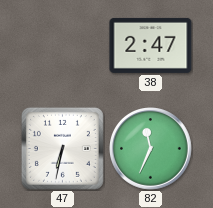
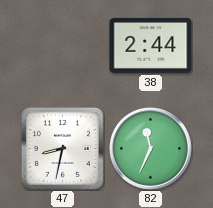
38: 2:47 -> 2:44
47: 6:32 -> 8:32
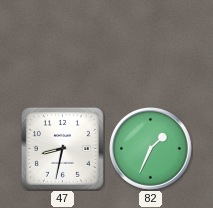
38: 2:44 -> none
82: 11:34 -> 1:34
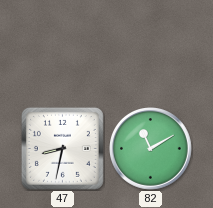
82: 1:34 -> 11:10
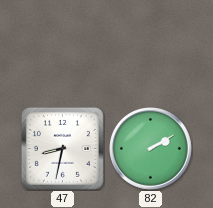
82: 11:10 -> 2:10
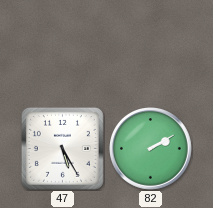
47: 8:32 -> 5:25
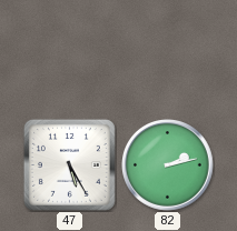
82: 2:10 -> 2:13
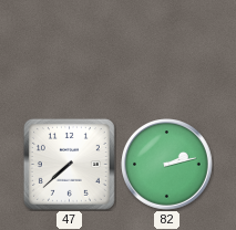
47: 5:25 -> 7:38
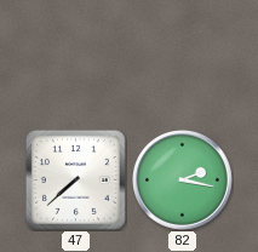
82: 2:13 -> 2:17
